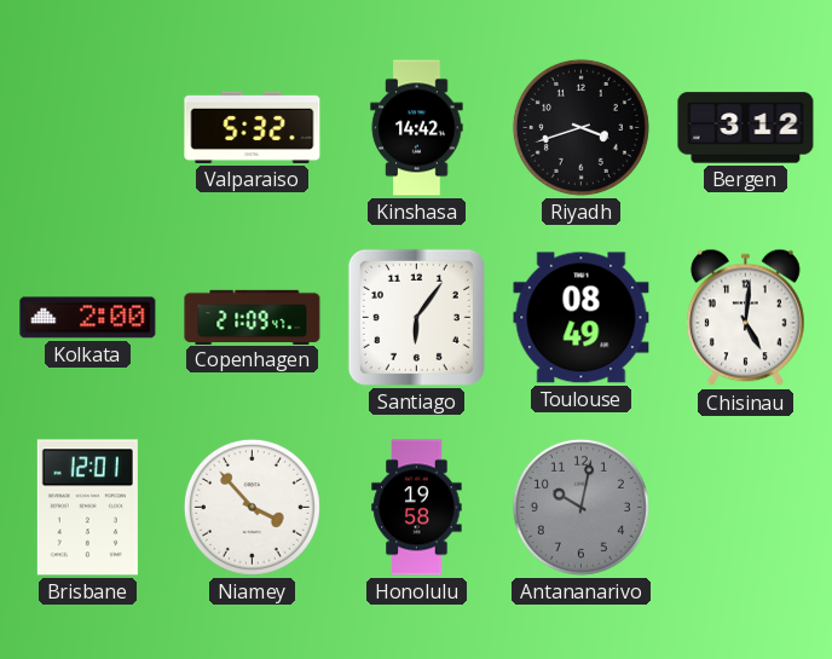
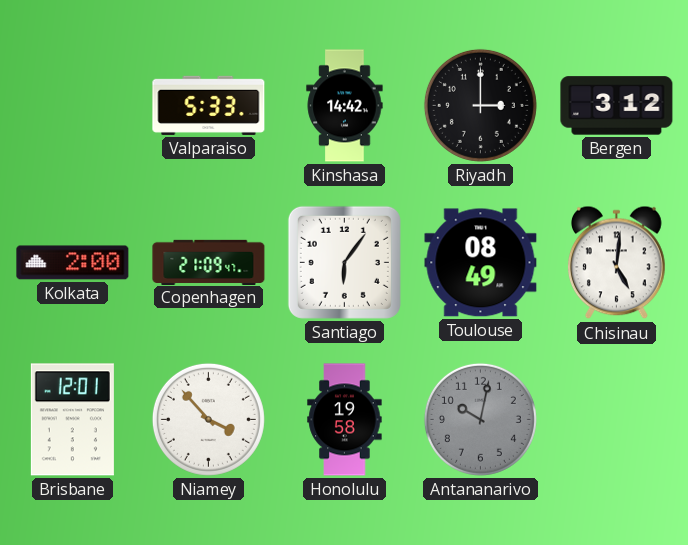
Valparaiso: 5:32 -> 5:33
Riyadh: 3:42 -> 3:00
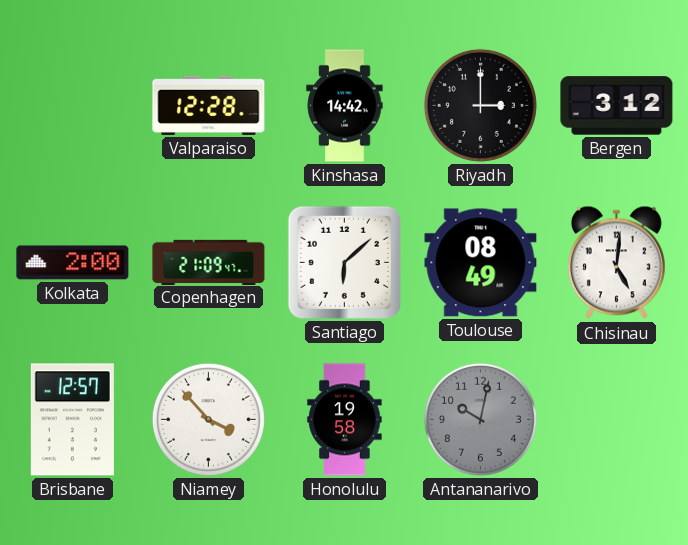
Valparaiso: 5:33 -> 12:28
Santiago: 6:06 -> 6:08
Brisbane: 12:01 -> 12:57
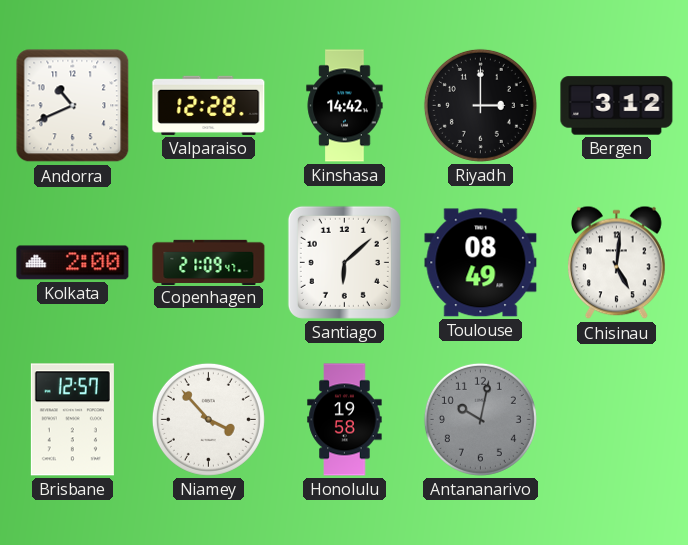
Andorra: none -> 10:41
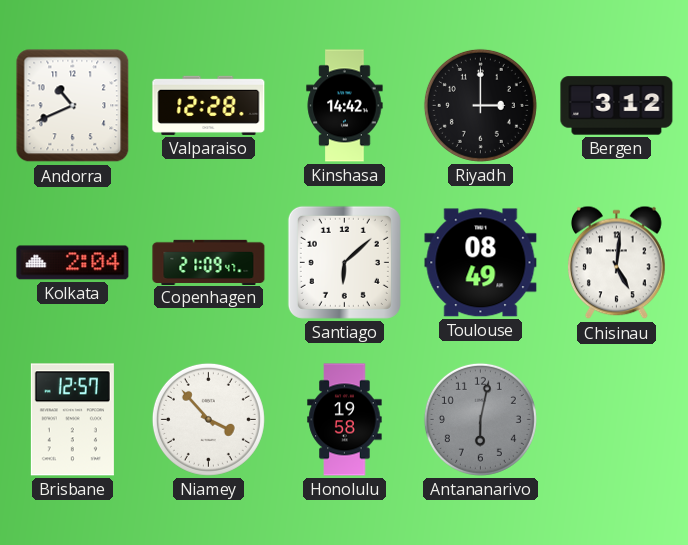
Kolkata: 2:00 -> 2:04
Antananarivo: 10:02 -> 6:02
